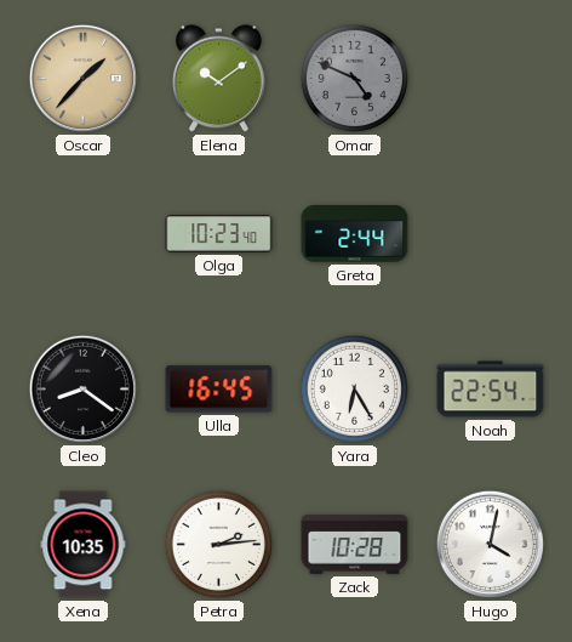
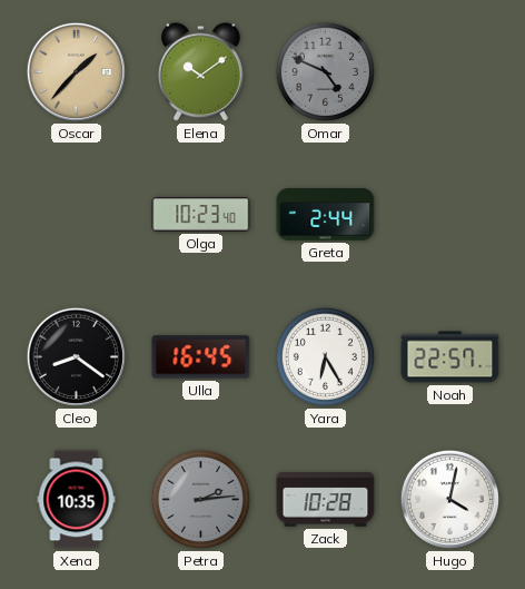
Noah: 22:54 -> 22:57
Petra dial: white -> grey
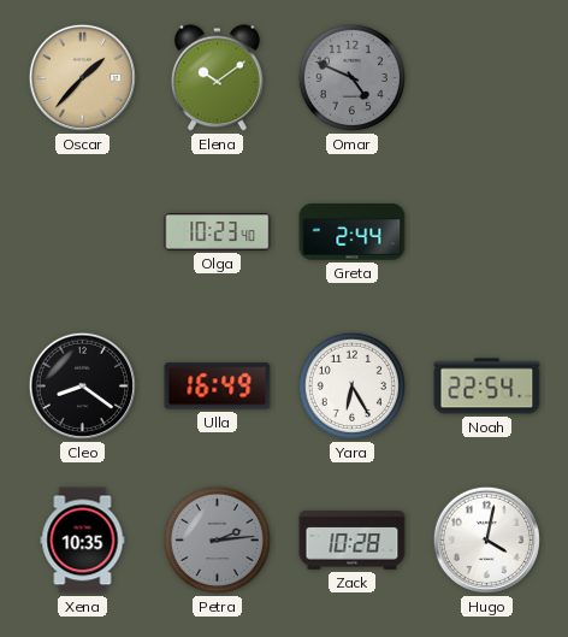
Ulla: 16:45 -> 16:49
Noah: 22:57 -> 22:54
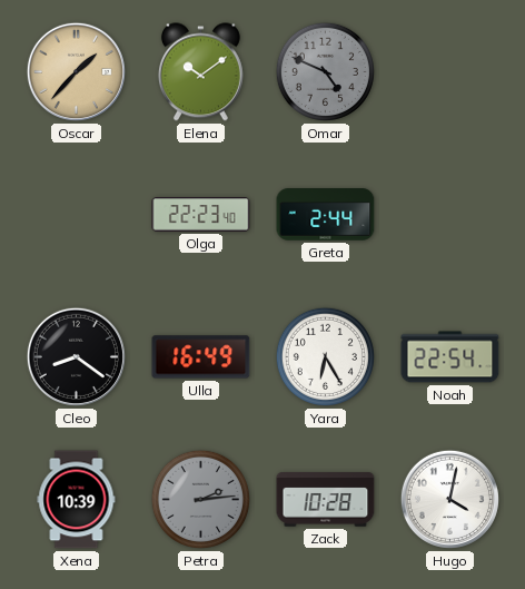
Olga: 10:23 -> 22:23
Xena: 10:35 -> 10:39
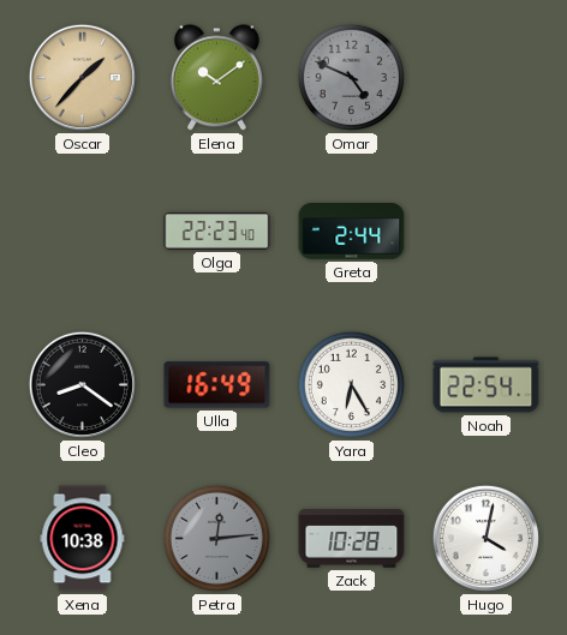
Xena: 10:39 -> 10:38
Petra: 2:14 -> 12:14
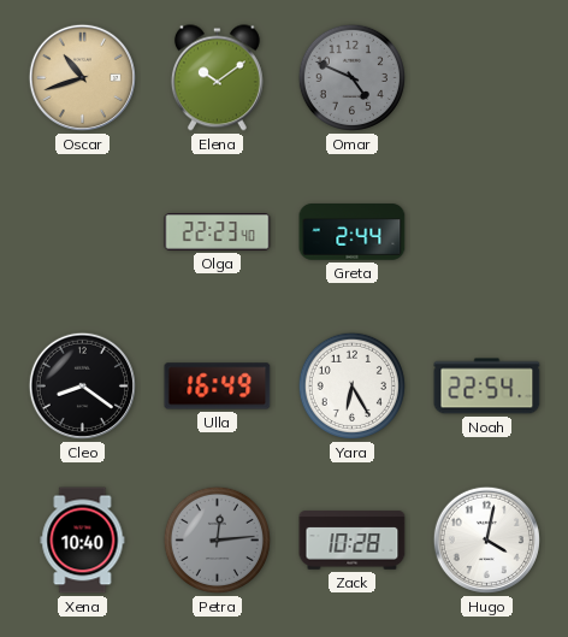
Oscar: 1:37 -> 10:42
Xena: 10:38 -> 10:40
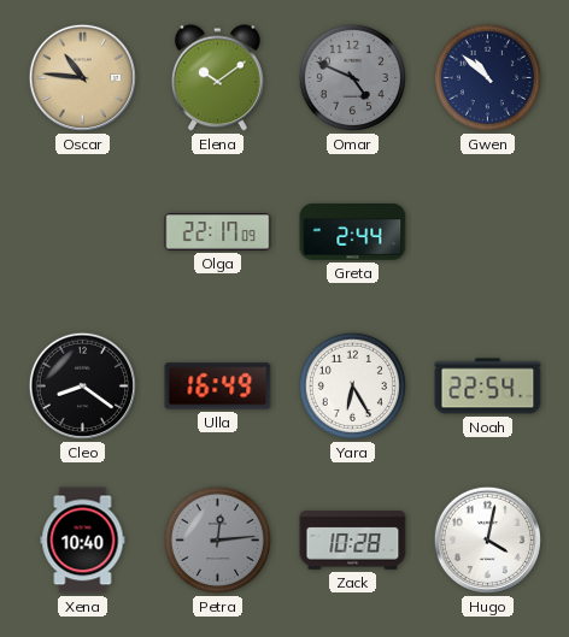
Oscar: 10:42 -> 10:46
Gwen: none -> 10:52
Olga: 22:23 -> 22:17
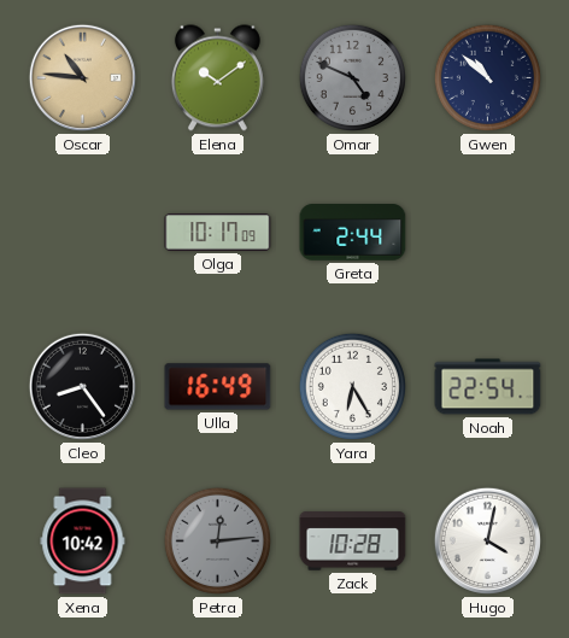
Olga: 22:17 -> 10:17
Cleo: 8:21 -> 8:24
Xena: 10:40 -> 10:42
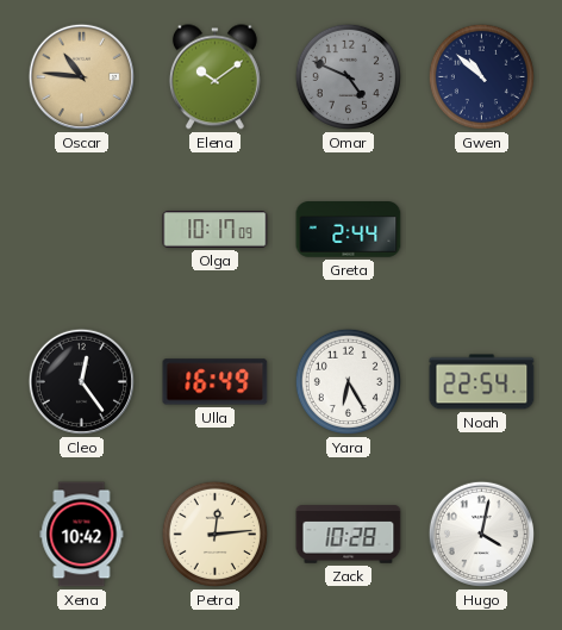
Cleo: 8:24 -> 12:24
Petra dial: grey -> cream
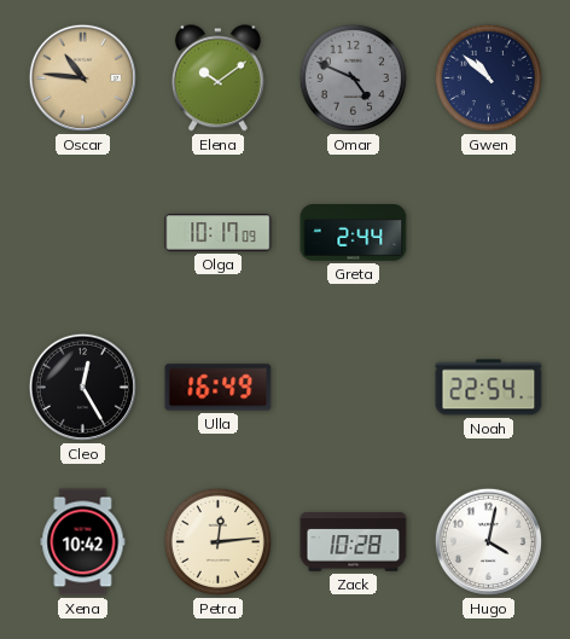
Cleo: 12:24 -> 12:25
Yara: 6:25 -> none
